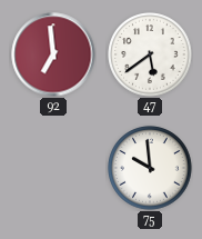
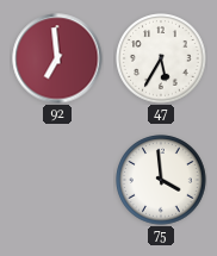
47: 5:39 -> 5:35
75: 9:59 -> 3:59
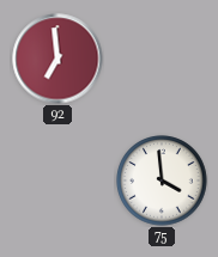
47: 5:35 -> none
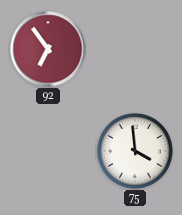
92: 6:59 -> 6:54
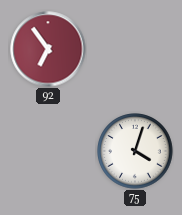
75: 3:59 -> 4:03
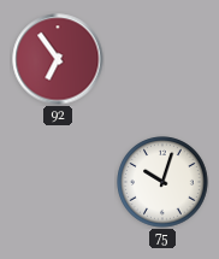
75: 4:03 -> 10:03
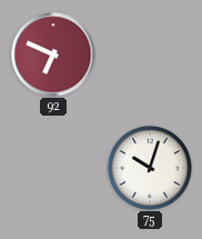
92: 6:54 -> 6:49
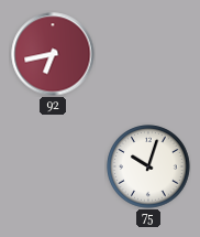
92: 6:49 -> 6:43
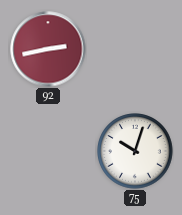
92: 6:43 -> 2:43
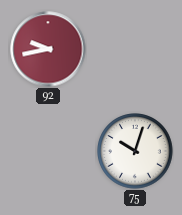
92: 2:43 -> 9:43
